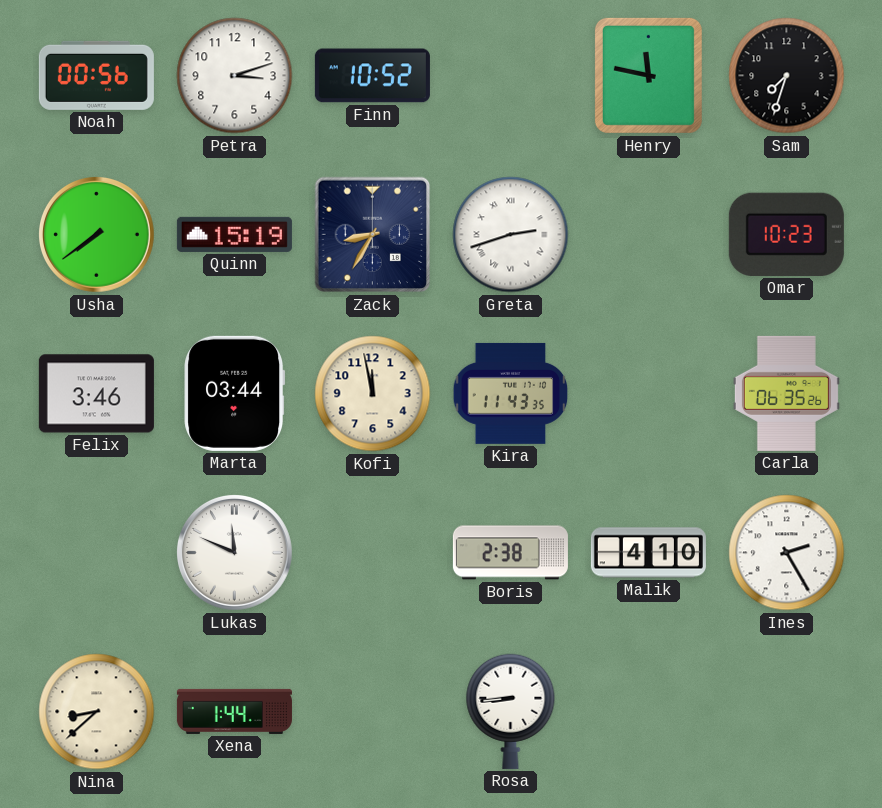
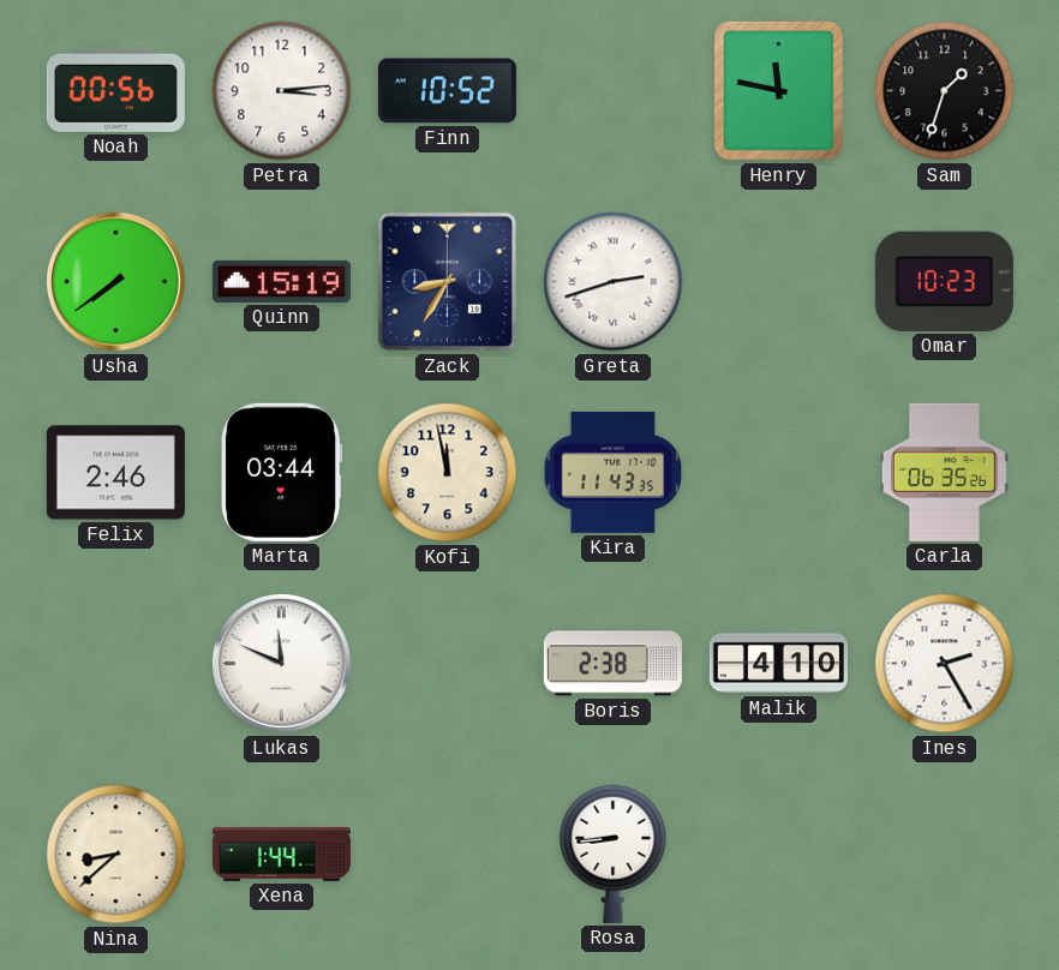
Petra: 3:12 -> 3:14
Sam: 7:33 -> 1:33
Felix: 3:46 -> 2:46
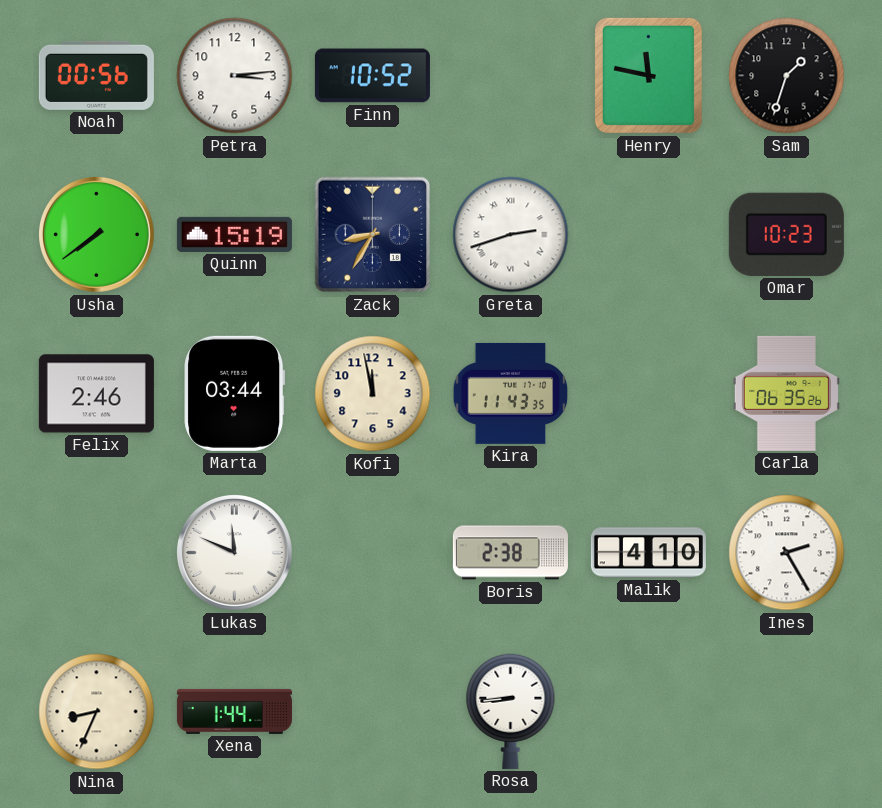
Nina: 8:38 -> 8:34
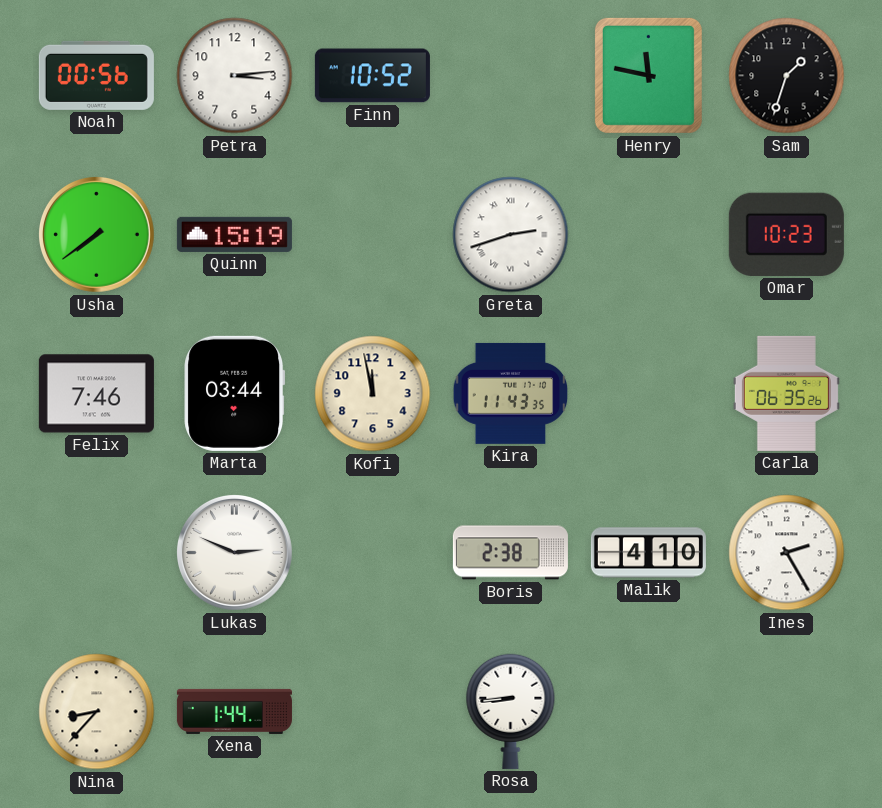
Zack: 8:35 -> none
Felix: 2:46 -> 7:46
Lukas: 11:49 -> 2:49
Nina: 8:34 -> 8:37
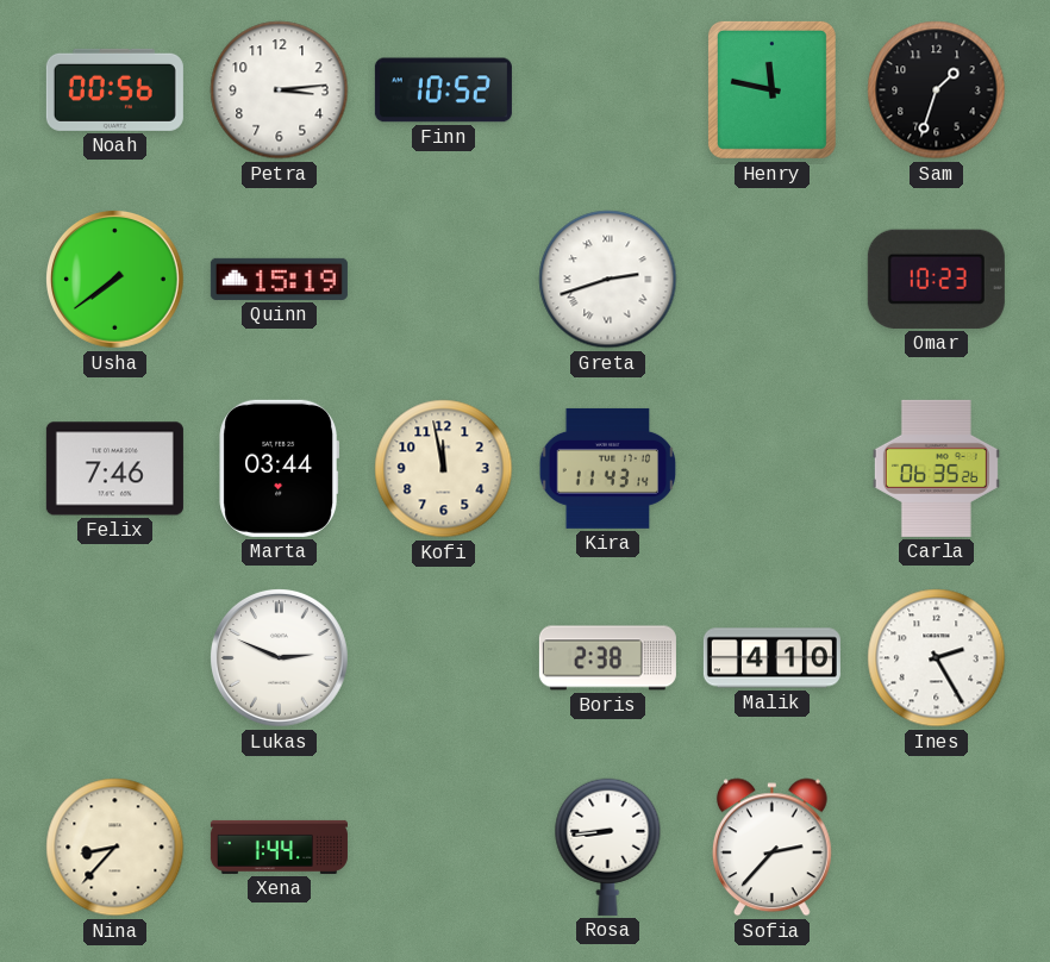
Kira: 11:43:35 -> 11:43:14
Sofia: none -> 2:37
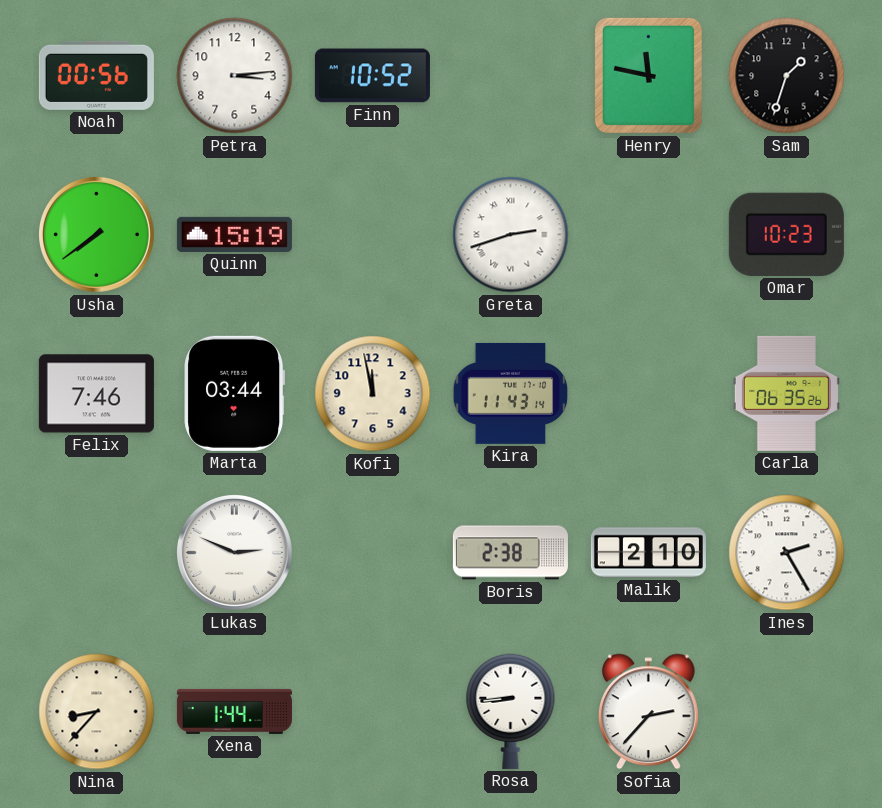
Malik: 4:10 -> 2:10
